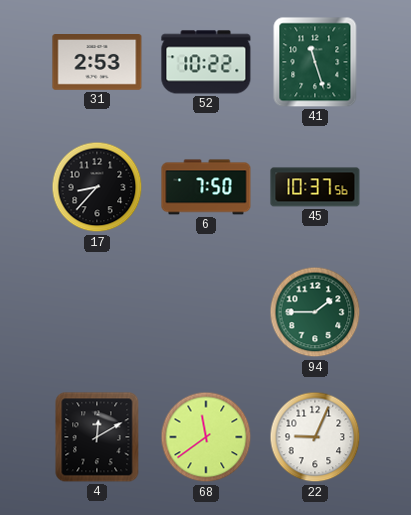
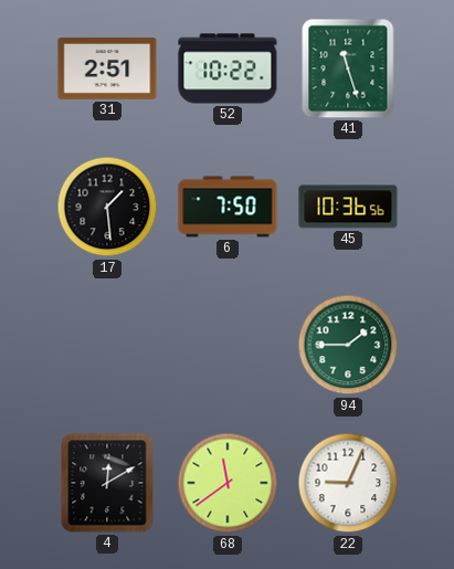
31: 2:53 -> 2:51
17: 8:37 -> 1:29
45: 10:37 -> 10:36
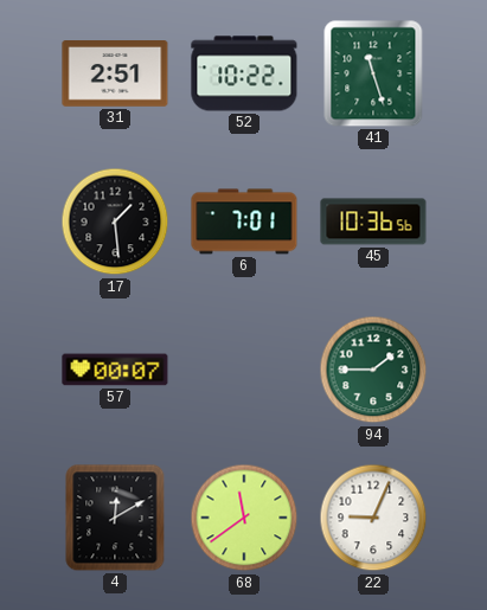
6: 7:50 -> 7:01
57: none -> 00:07
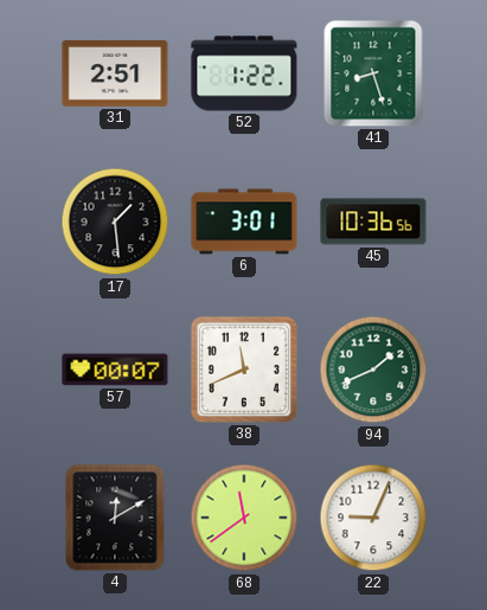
52: 10:22 -> 1:22
41: 11:27 -> 8:27
6: 7:01 -> 3:01
38: none -> 11:41
94: 1:45 -> 1:41
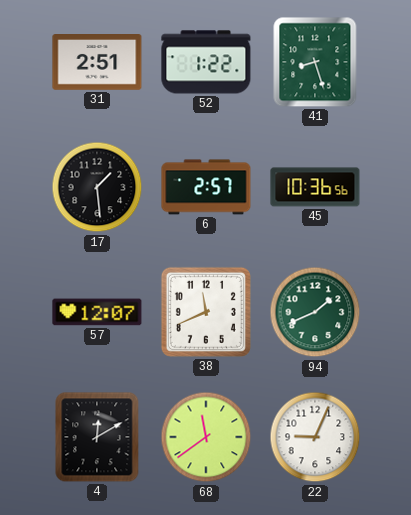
6: 3:01 -> 2:57
57: 00:07 -> 12:07
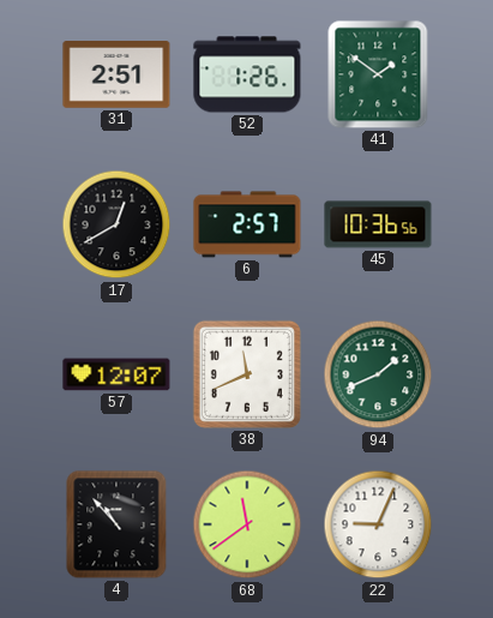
52: 1:22 -> 1:26
41: 8:27 -> 1:51
17: 1:29 -> 12:40
4: 12:10 -> 10:53
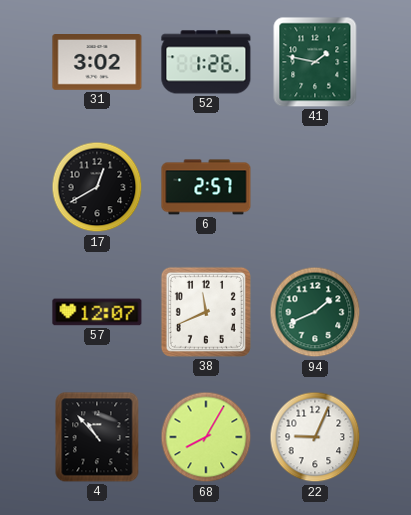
31: 2:51 -> 3:02
41: 1:51 -> 1:47
45: 10:36 -> none
68: 11:39 -> 8:05
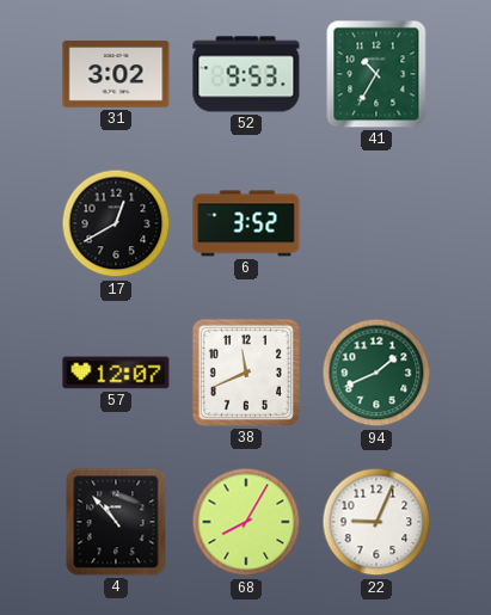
52: 1:26 -> 9:53
41: 1:47 -> 10:35
6: 2:57 -> 3:52
